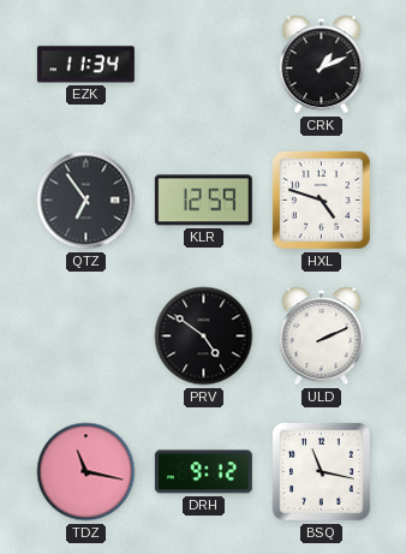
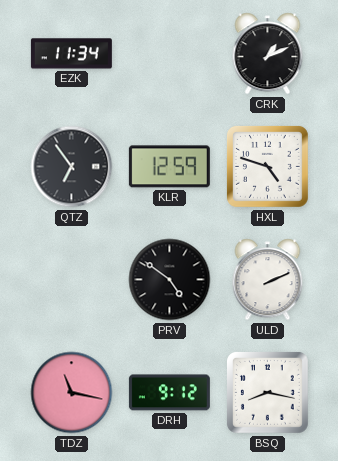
BSQ: 11:17 -> 8:17
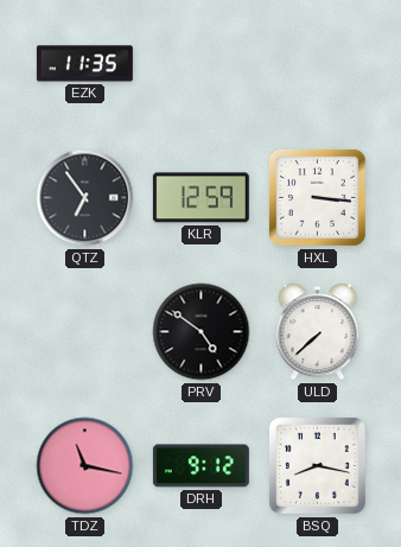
EZK: 11:34 -> 11:35
CRK: 1:11 -> none
HXL: 4:48 -> 3:16
ULD: 2:11 -> 7:38
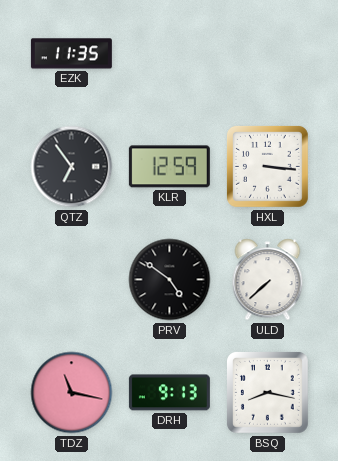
DRH: 9:12 -> 9:13
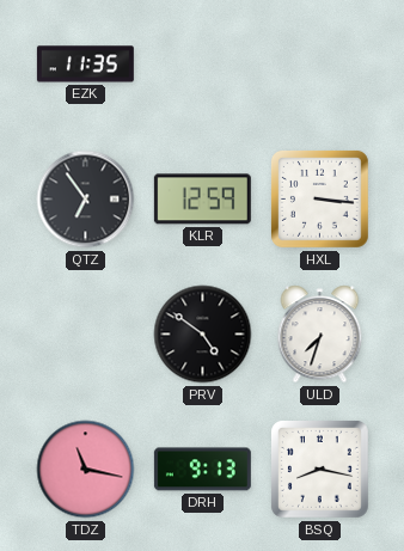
ULD: 7:38 -> 7:33
